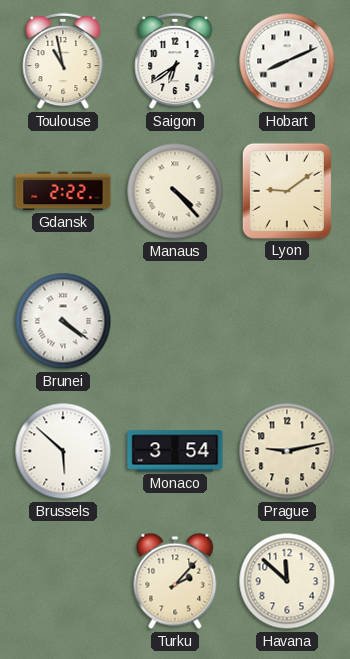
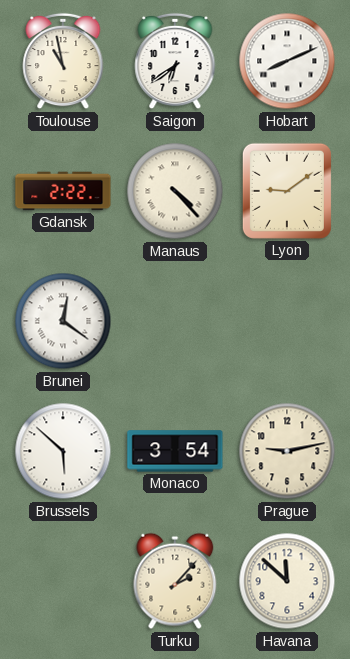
Brunei: 4:21 -> 12:21
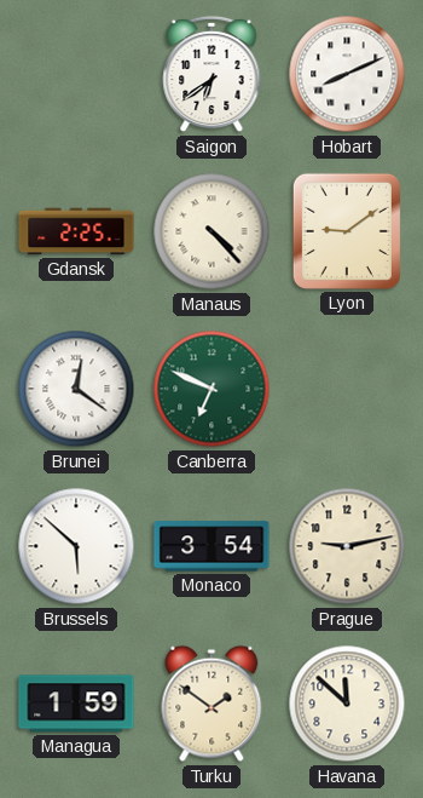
Toulouse: 10:58 -> none
Gdansk: 2:22 -> 2:25
Canberra: none -> 6:49
Managua: none -> 1:59
Turku: 2:07 -> 1:51
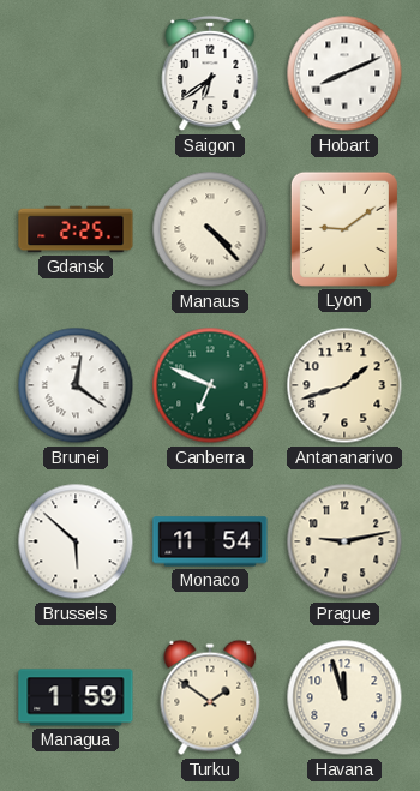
Antananarivo: none -> 1:42
Monaco: 3:54 -> 11:54
Havana: 11:52 -> 11:57
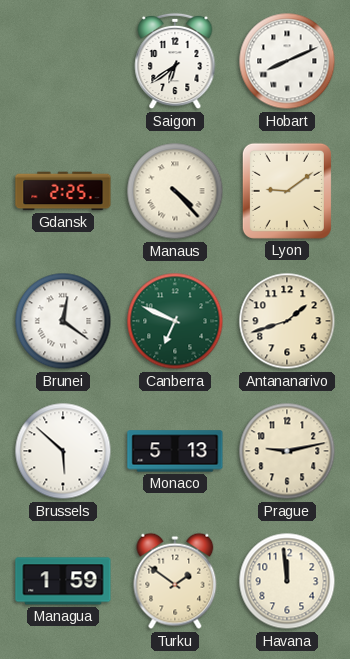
Monaco: 11:54 -> 5:13
Havana: 11:57 -> 11:59
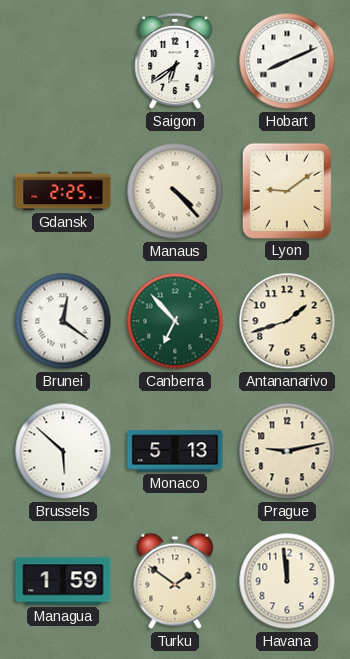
Canberra: 6:49 -> 6:53
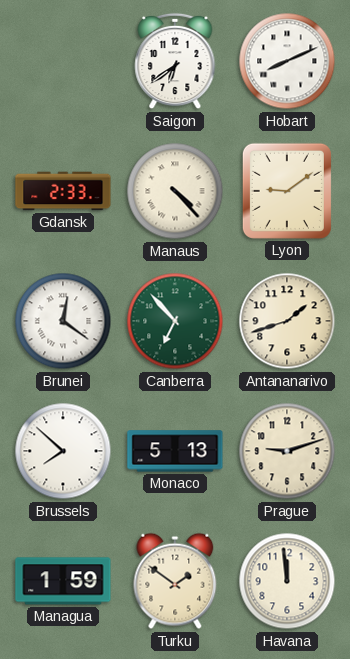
Gdansk: 2:25 -> 2:33
Brussels: 5:52 -> 7:52
Prague: 9:13 -> 9:12
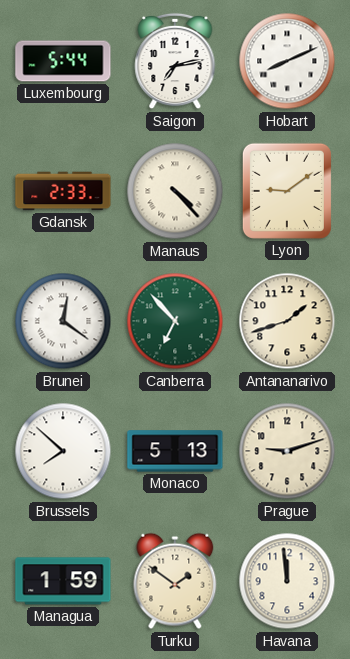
Luxembourg: none -> 5:44
Saigon: 6:39 -> 7:13
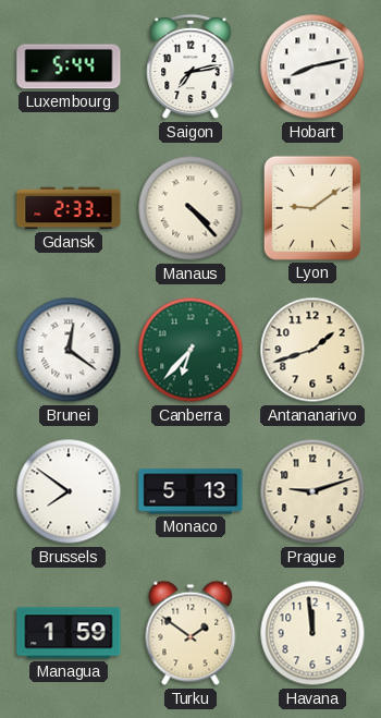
Hobart: 8:11 -> 8:13
Canberra: 6:53 -> 6:37
Brussels: 7:52 -> 7:51
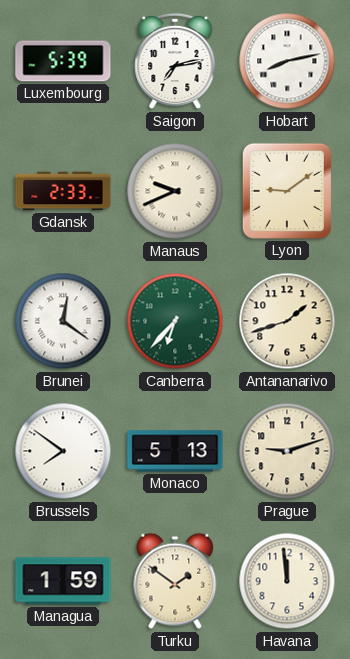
Luxembourg: 5:44 -> 5:39
Manaus: 4:23 -> 9:41
